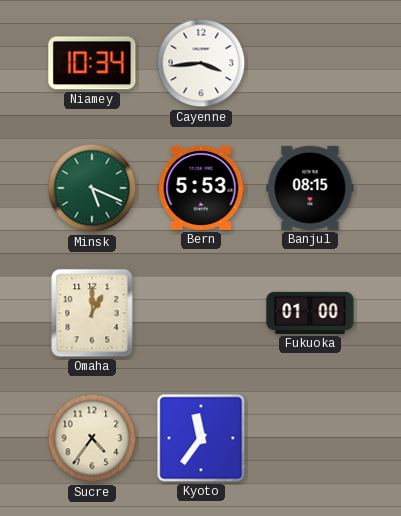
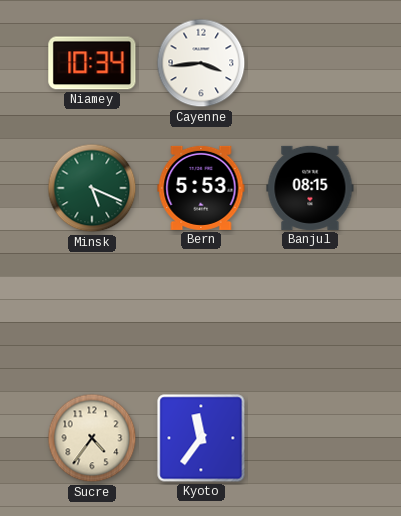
Omaha: 1:00 -> none
Fukuoka: 01:00 -> none
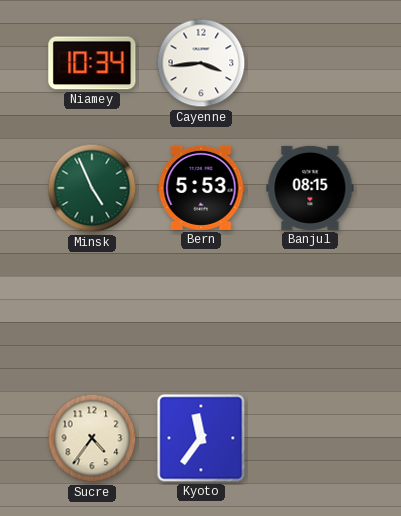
Minsk: 5:19 -> 4:56
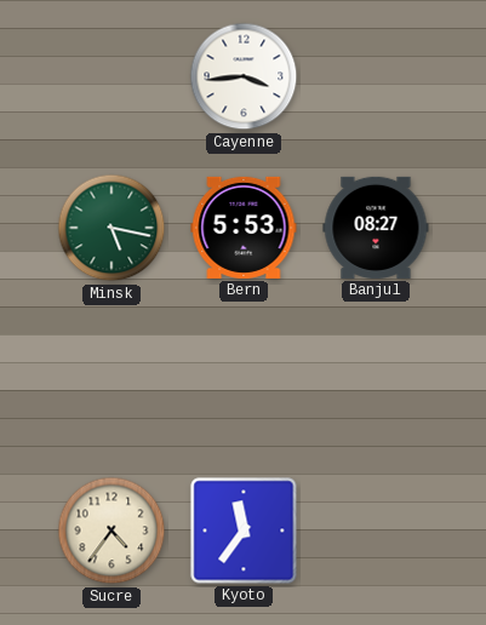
Niamey: 10:34 -> none
Minsk: 4:56 -> 5:17
Banjul: 08:15 -> 08:27
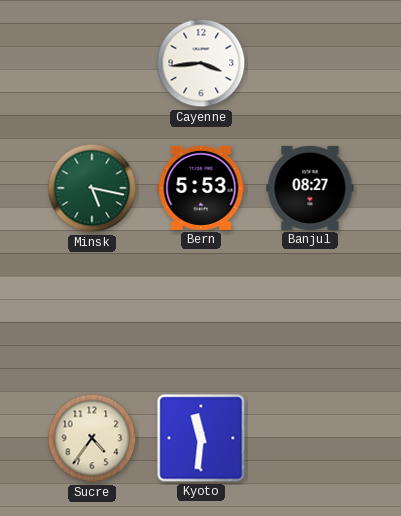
Kyoto: 11:36 -> 11:31
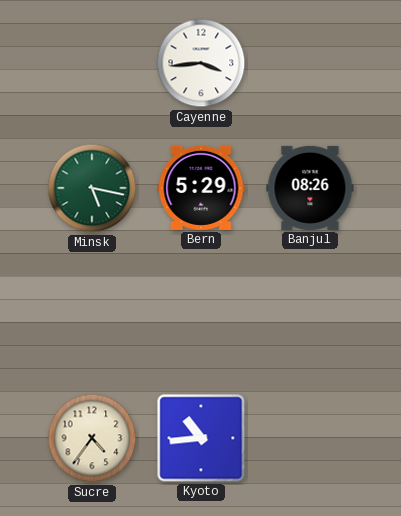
Bern: 5:53 -> 5:29
Banjul: 08:27 -> 08:26
Kyoto: 11:31 -> 10:44
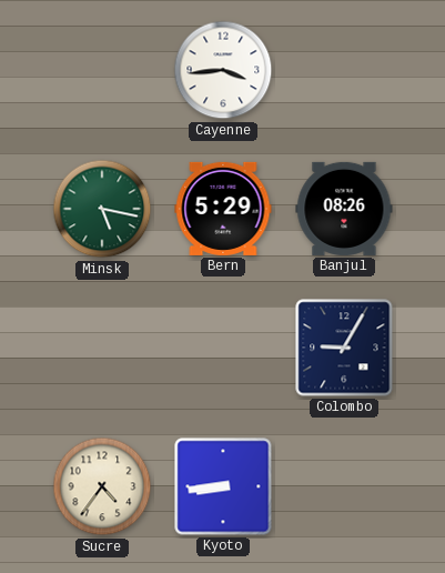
Colombo: none -> 9:05
Kyoto: 10:44 -> 8:44
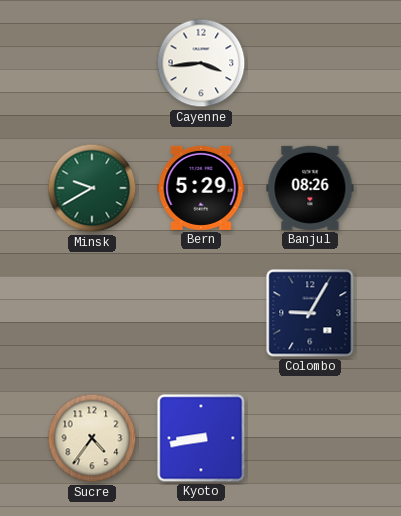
Minsk: 5:17 -> 9:40
Kyoto: 8:44 -> 8:43
